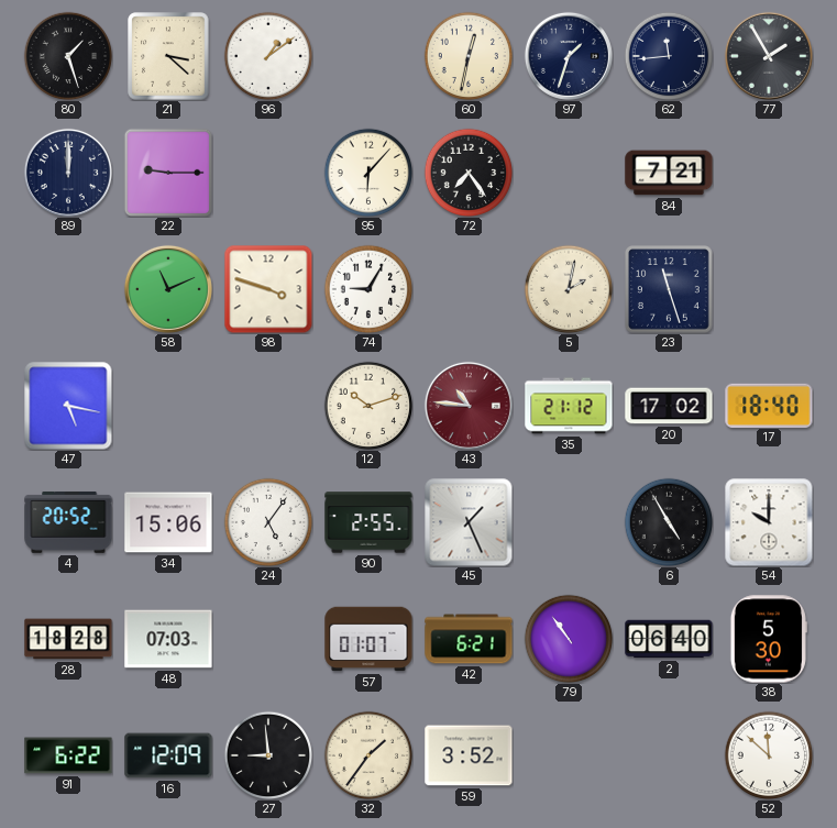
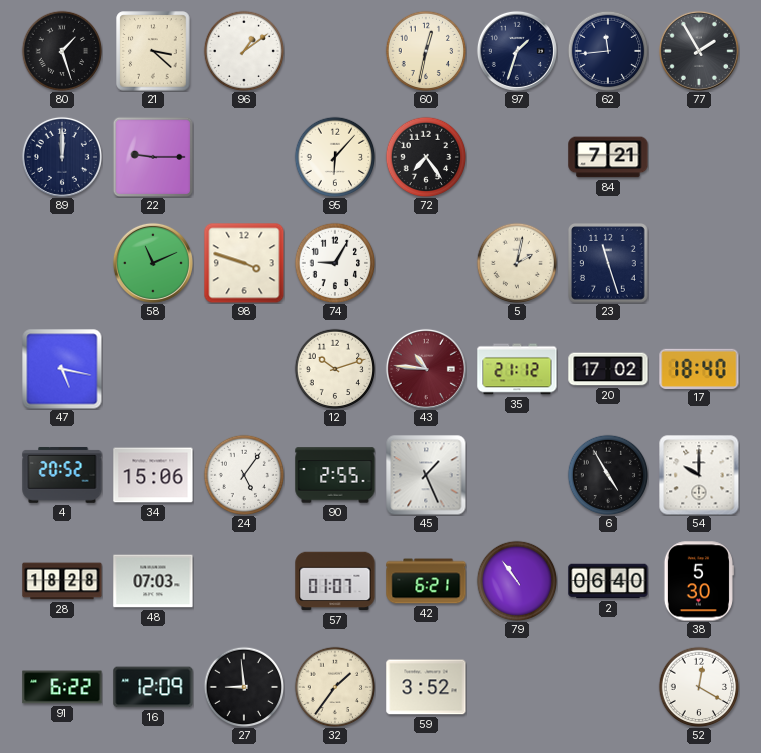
52: 11:52 -> 12:20
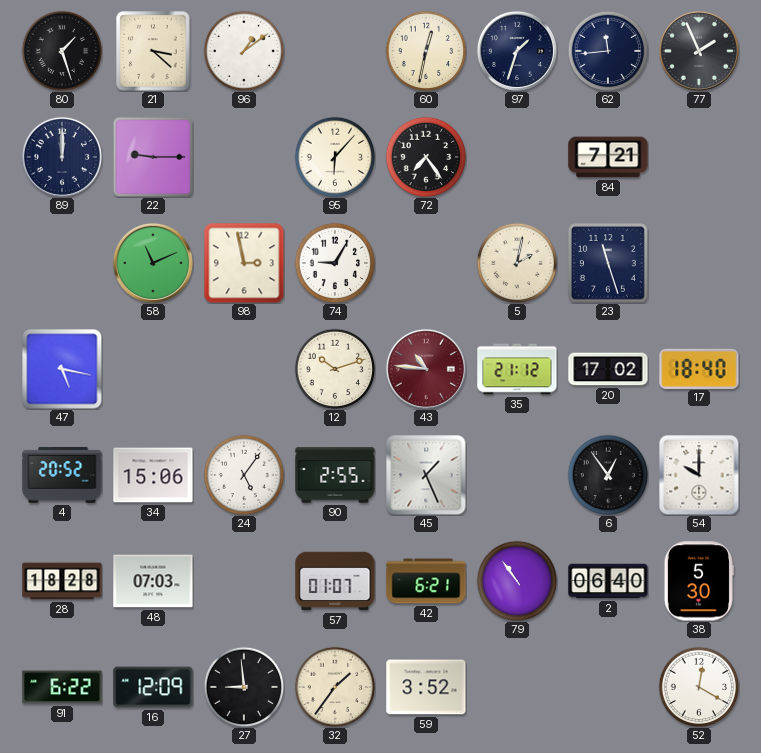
77: 1:55 -> 1:56
98: 3:48 -> 2:58
6: 4:55 -> 12:54
